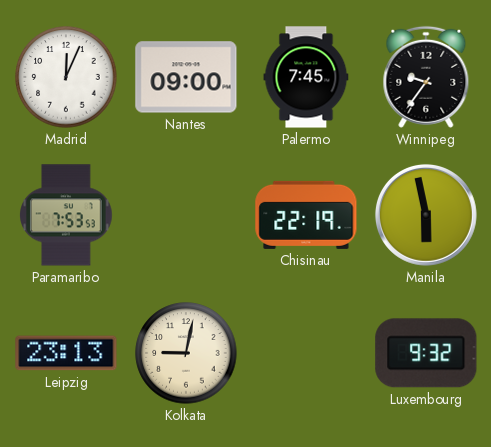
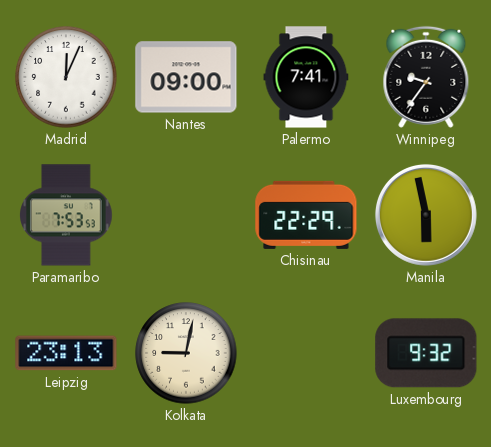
Palermo: 7:45 -> 7:41
Chisinau: 22:19 -> 22:29
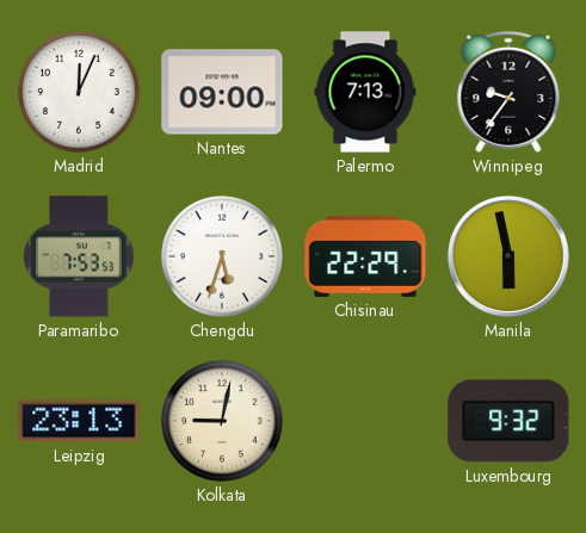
Palermo: 7:41 -> 7:13
Chengdu: none -> 5:33
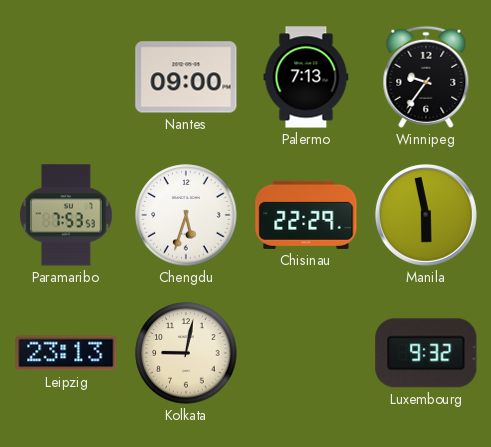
Madrid: 12:04 -> none
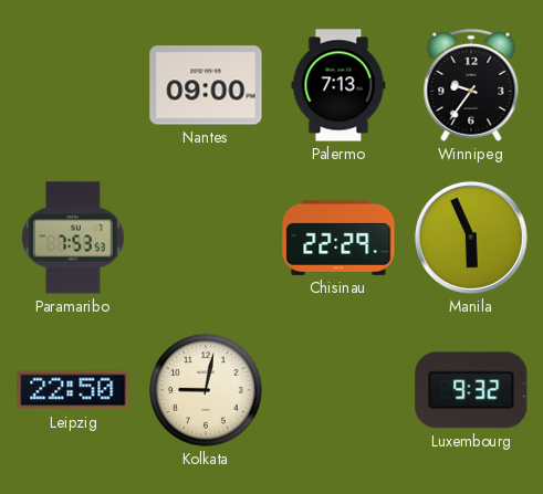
Chengdu: 5:33 -> none
Manila: 5:58 -> 5:56
Leipzig: 23:13 -> 22:50
